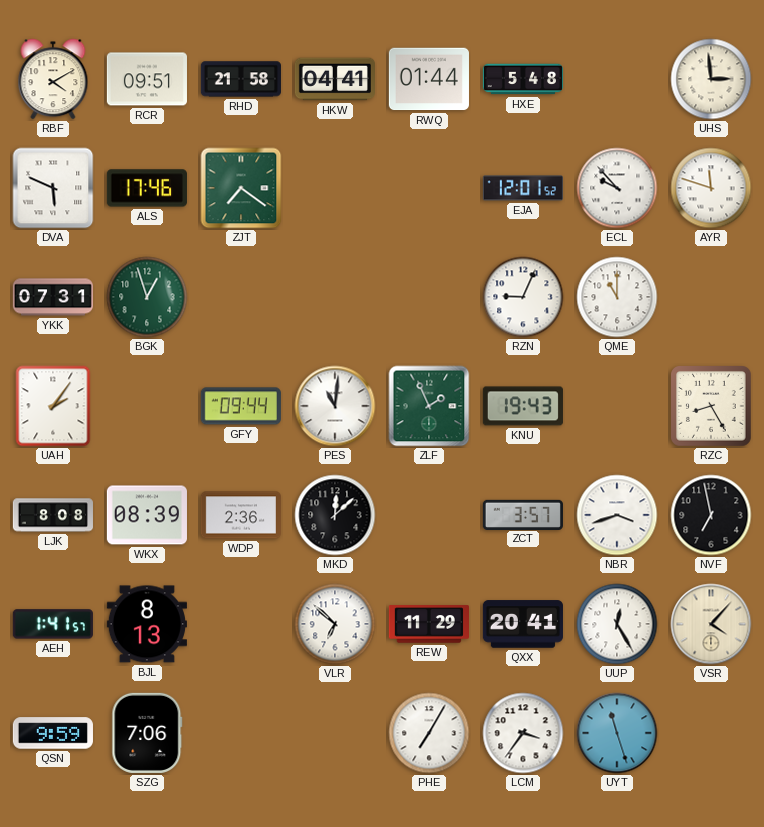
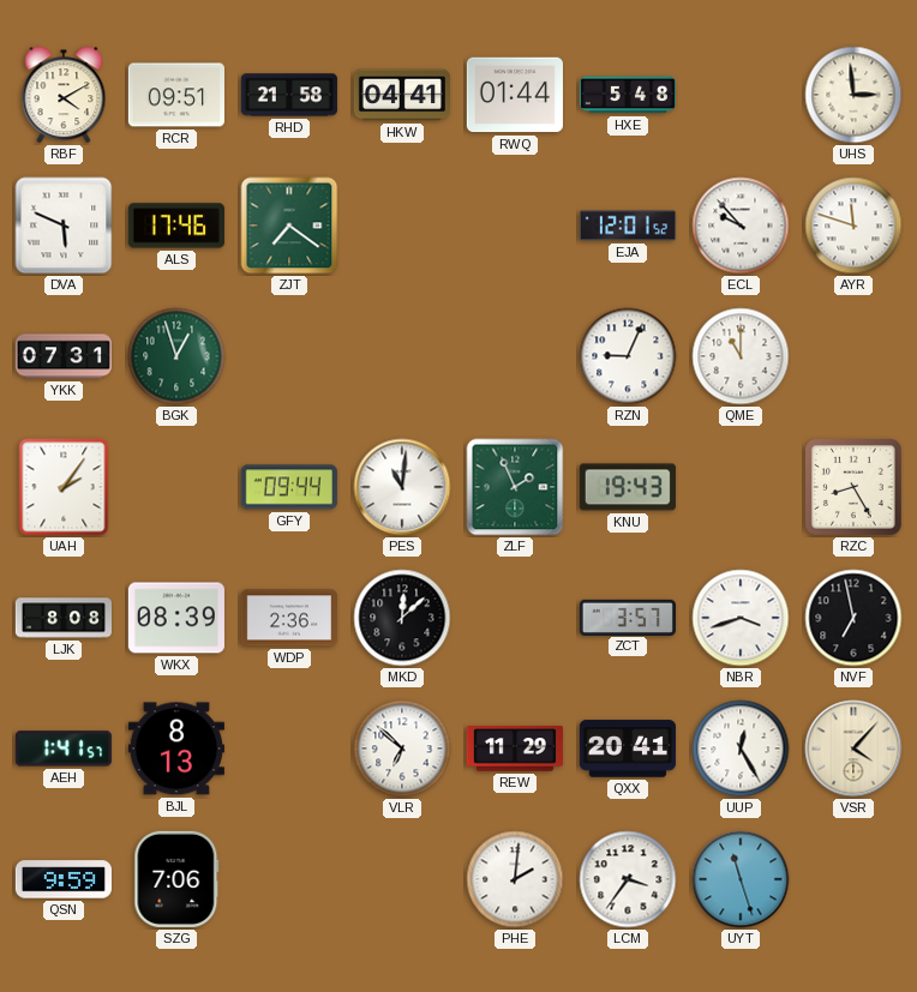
PHE: 7:05 -> 2:01
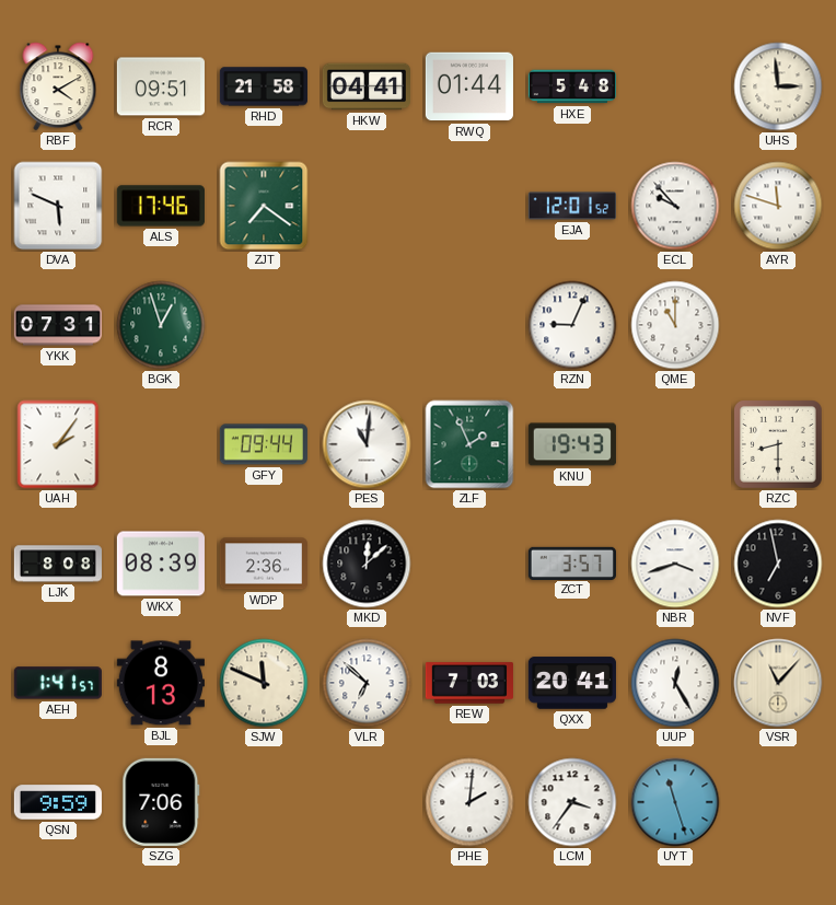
RZC: 8:25 -> 8:30
SJW: none -> 11:49
REW: 11:29 -> 7:03
VSR: 4:07 -> 11:07
